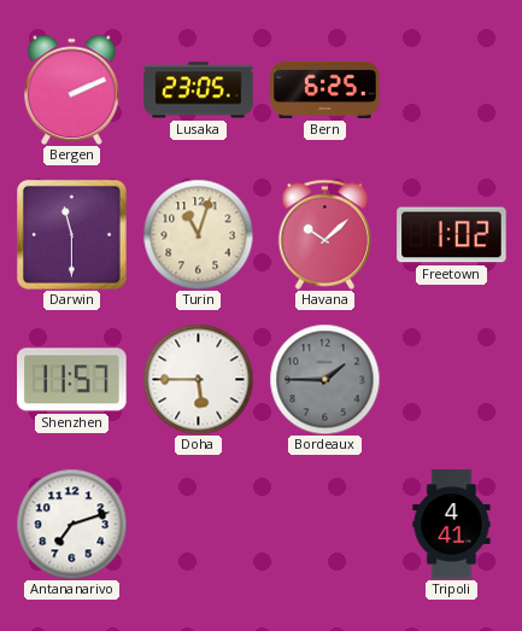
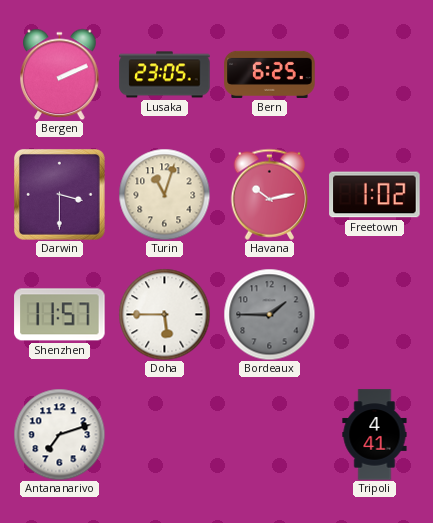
Darwin: 11:30 -> 3:30
Havana: 10:08 -> 10:13
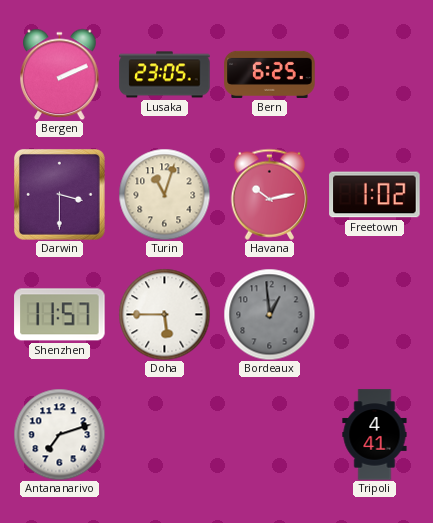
Bordeaux: 1:45 -> 12:59
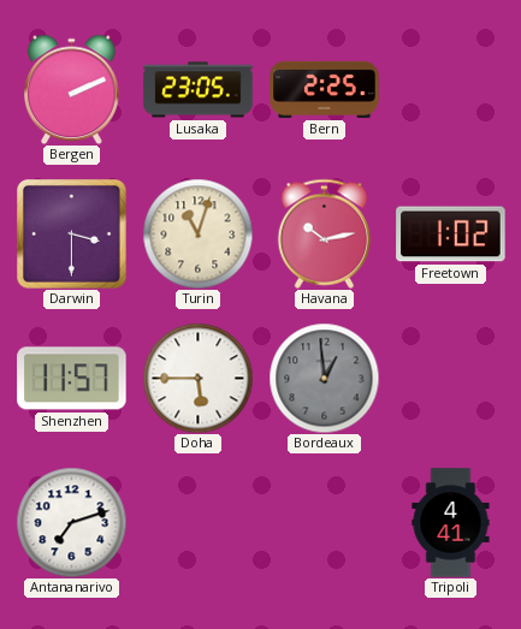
Bern: 6:25 -> 2:25
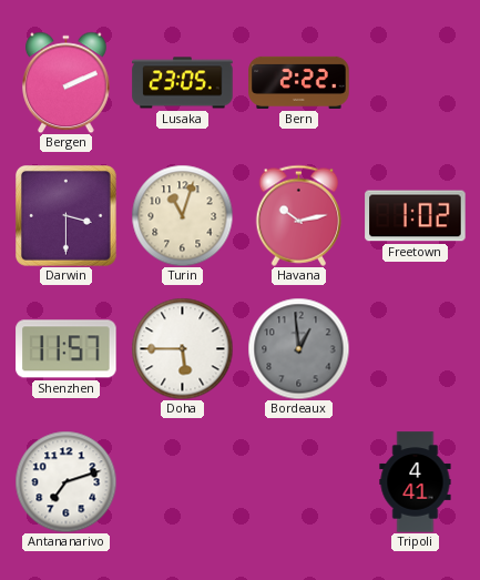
Bern: 2:25 -> 2:22
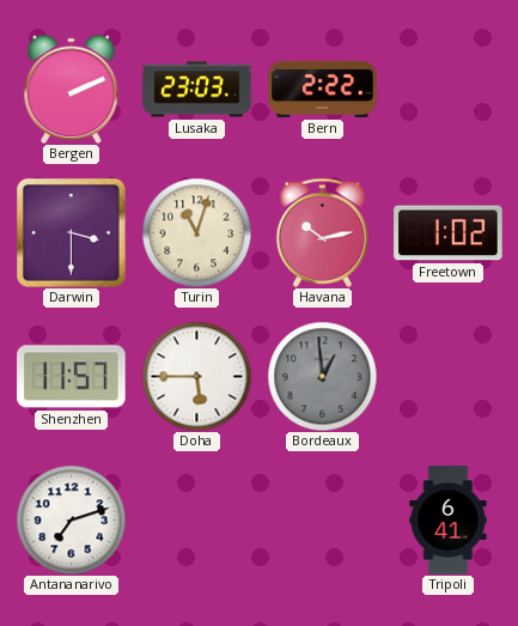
Lusaka: 23:05 -> 23:03
Tripoli: 4:41 -> 6:41
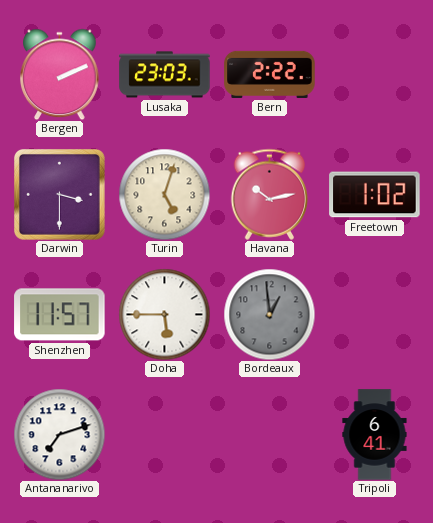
Turin: 11:03 -> 5:03
